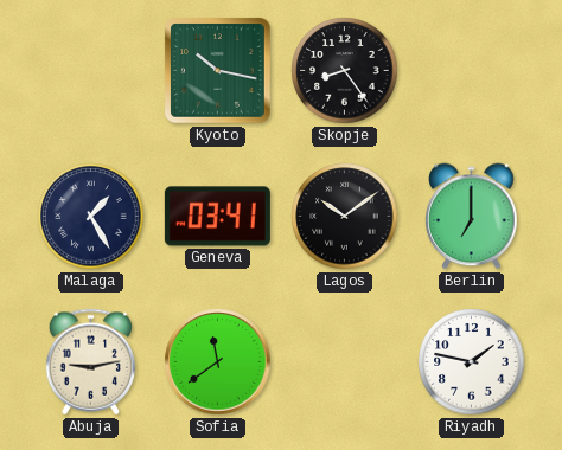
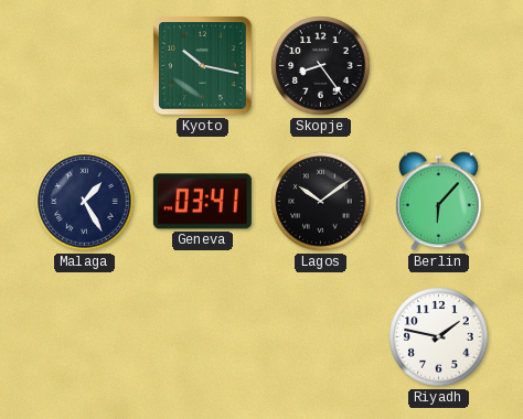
Berlin: 7:00 -> 6:07
Abuja: 9:13 -> none
Sofia: 11:39 -> none
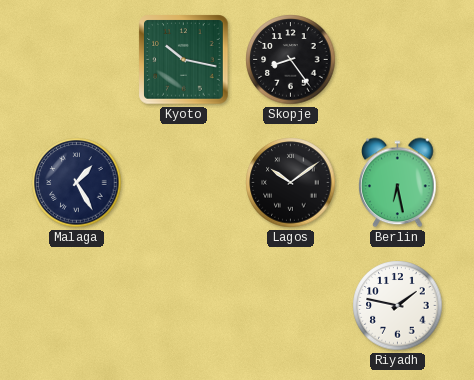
Geneva: 03:41 -> none
Berlin: 6:07 -> 6:28
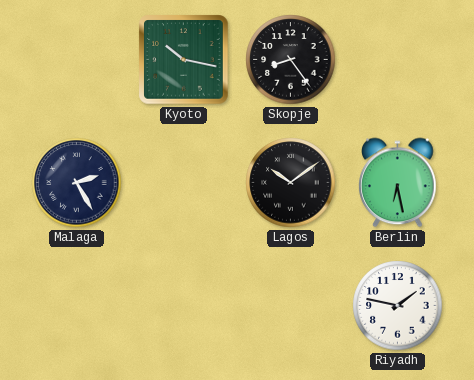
Malaga: 1:25 -> 2:25
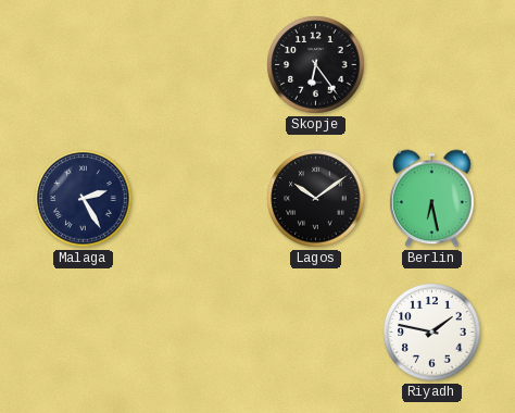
Kyoto: 10:17 -> none
Skopje: 8:24 -> 6:24
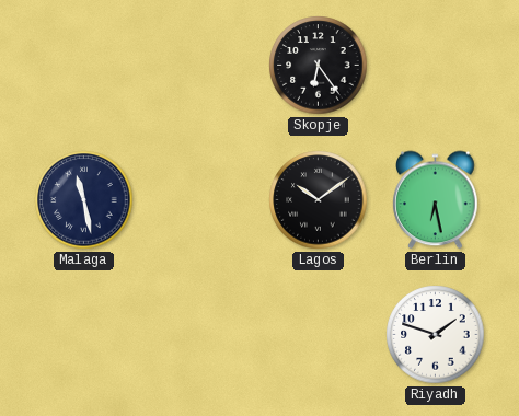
Malaga: 2:25 -> 11:28
Riyadh: 1:47 -> 1:48
